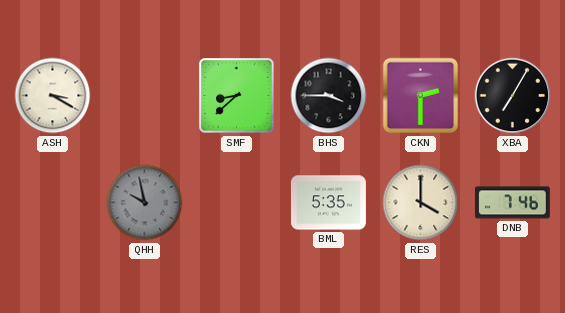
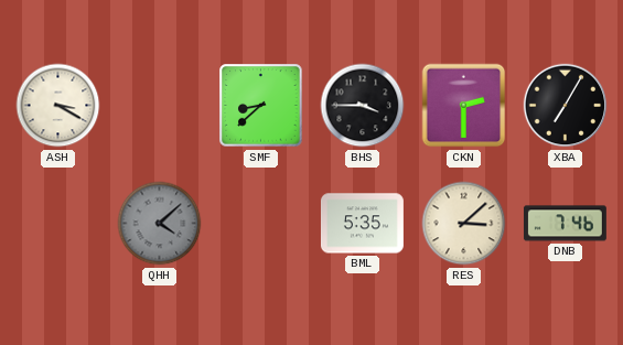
QHH: 9:58 -> 4:08
RES: 4:00 -> 3:08
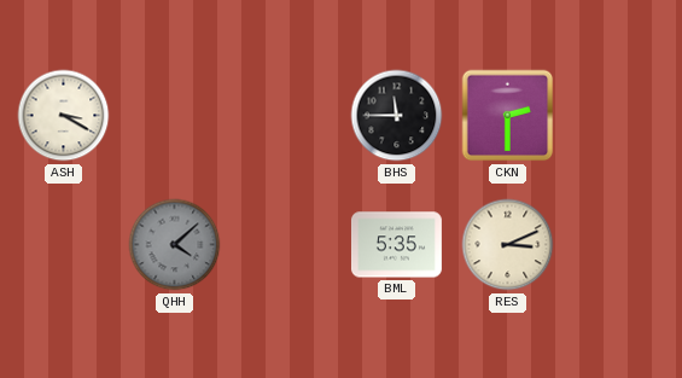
SMF: 8:38 -> none
BHS: 3:45 -> 11:45
XBA: 7:05 -> none
RES: 3:08 -> 3:11
DNB: 7:46 -> none
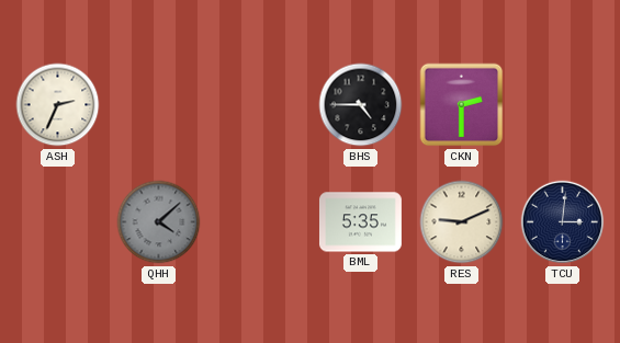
ASH: 3:20 -> 2:34
BHS: 11:45 -> 4:45
RES: 3:11 -> 9:11
TCU: none -> 3:01
